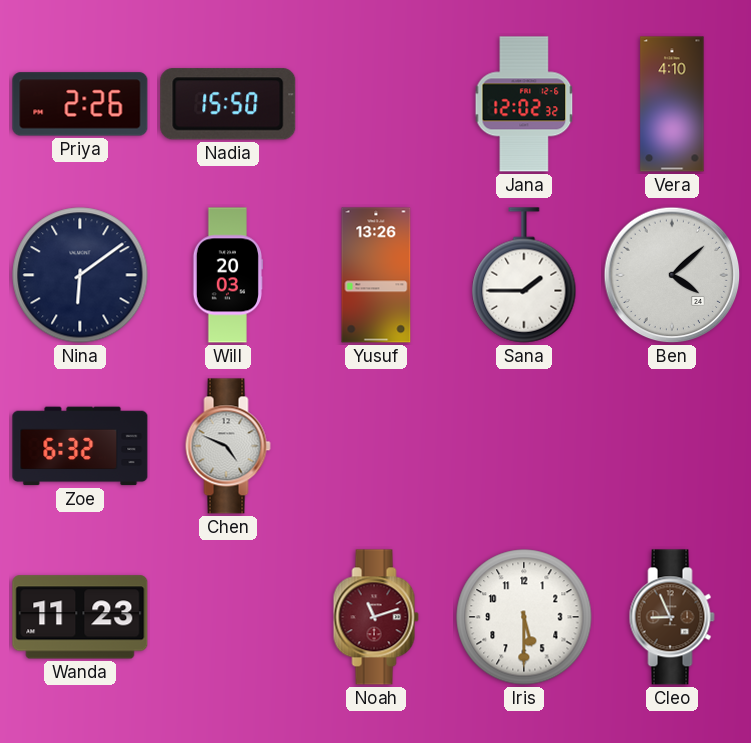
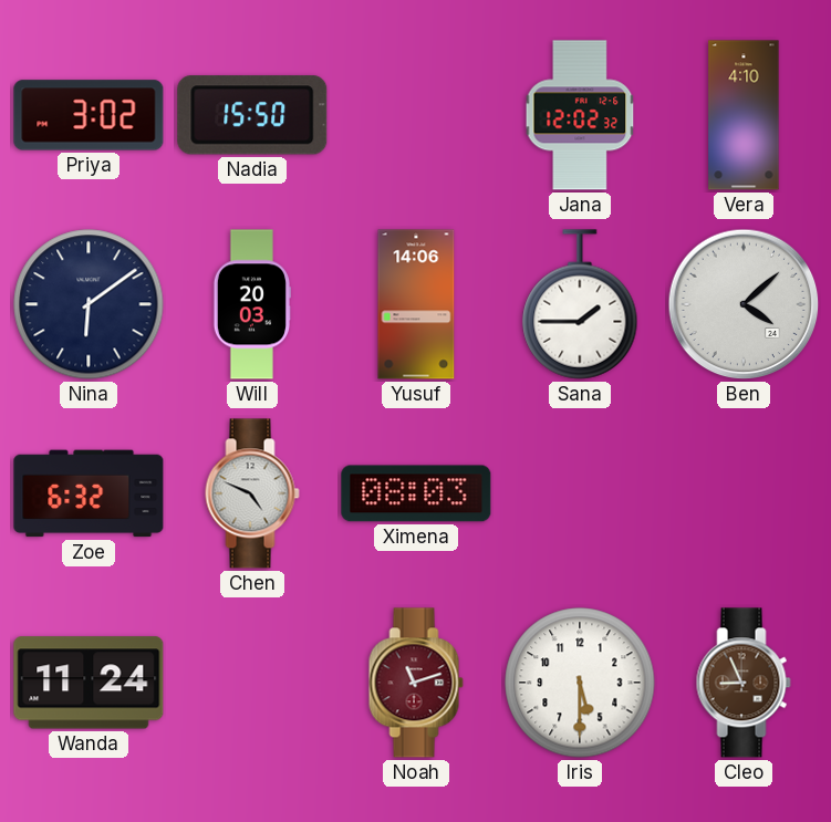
Priya: 2:26 -> 3:02
Yusuf: 13:26 -> 14:06
Ximena: none -> 08:03
Wanda: 11:23 -> 11:24
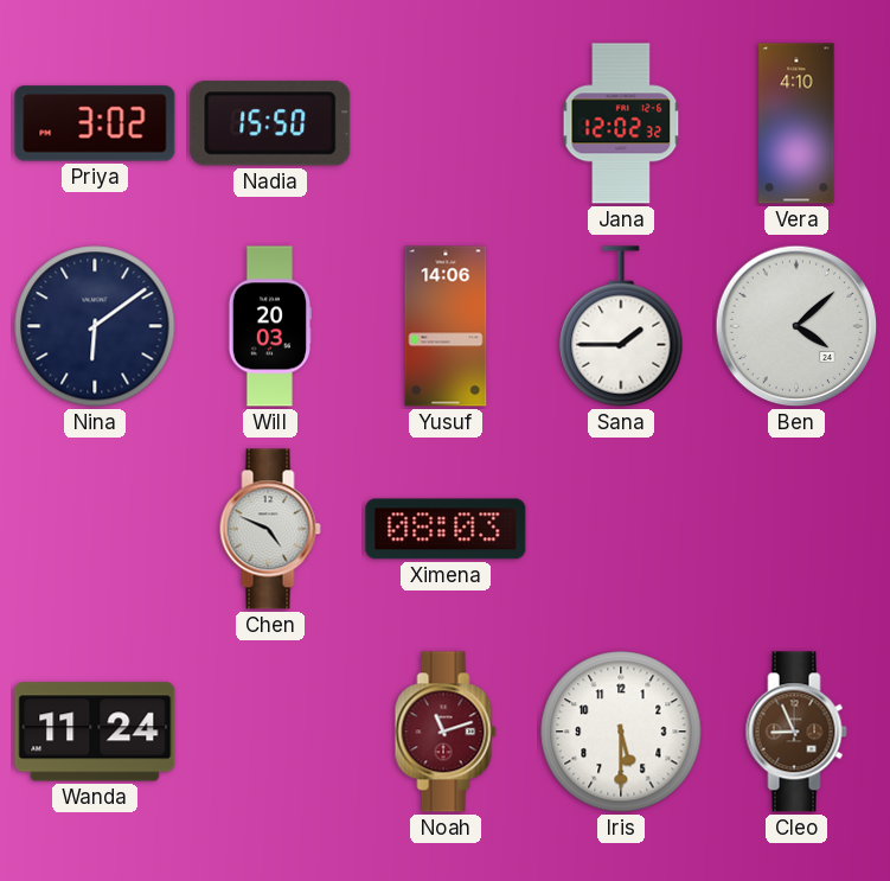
Zoe: 6:32 -> none
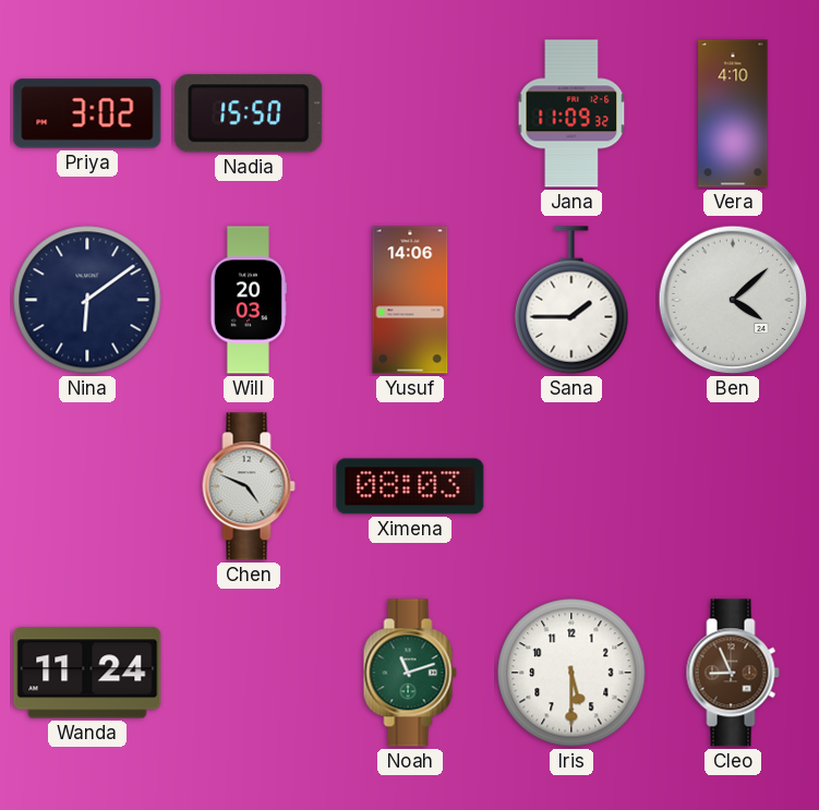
Jana: 12:02 -> 11:09
Noah dial: burgundy -> green
